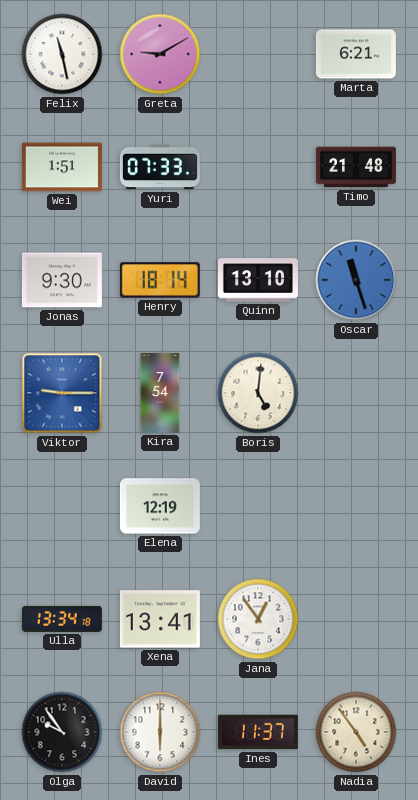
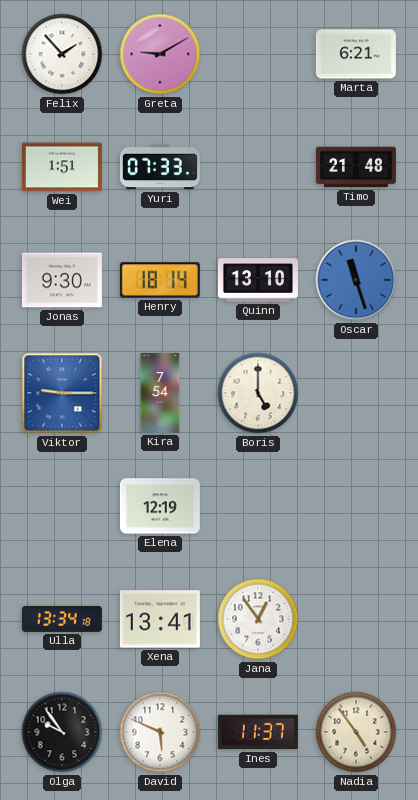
Felix: 11:28 -> 1:53
Boris: 5:01 -> 5:00
David: 6:00 -> 5:49
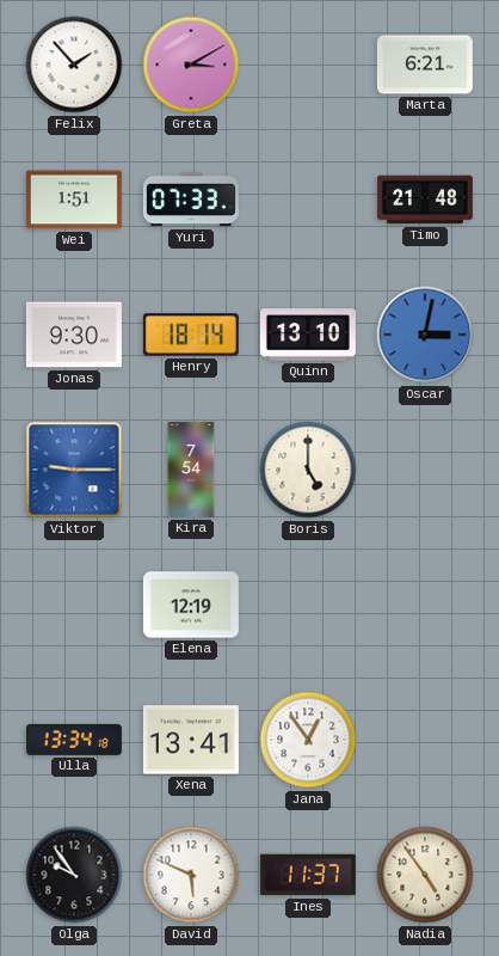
Greta: 9:10 -> 3:10
Oscar: 11:27 -> 3:02
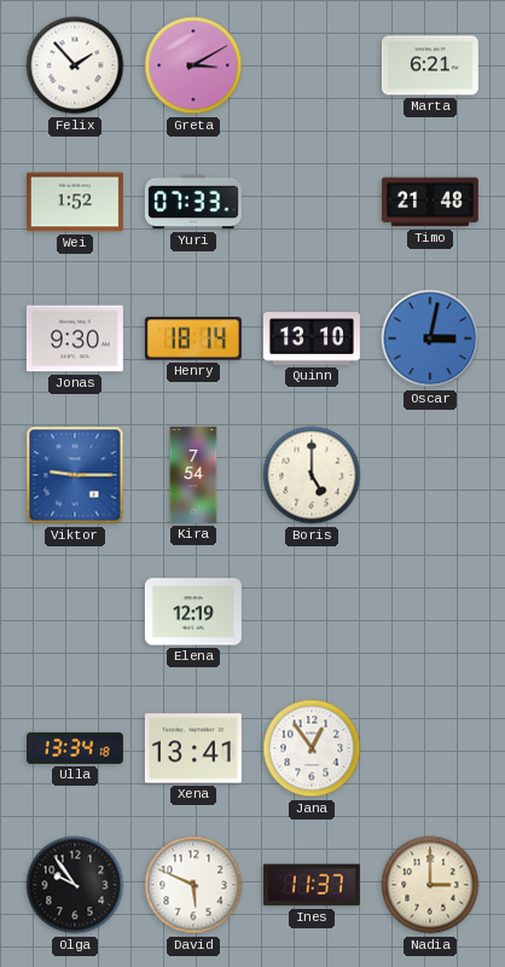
Wei: 1:51 -> 1:52
Nadia: 4:54 -> 3:00
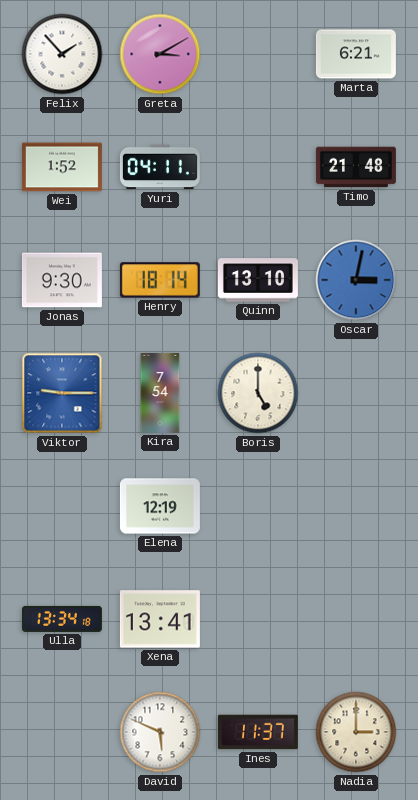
Yuri: 07:33 -> 04:11
Jana: 12:54 -> none
Olga: 9:54 -> none
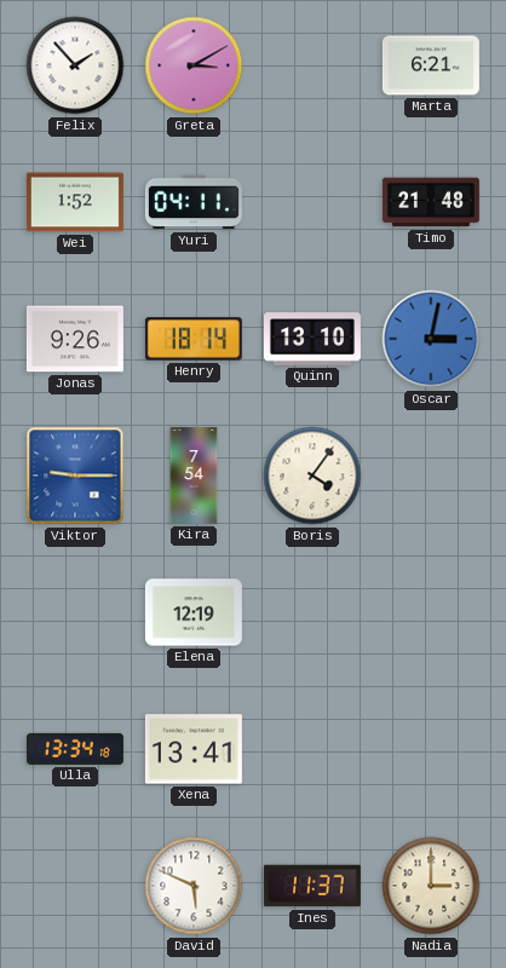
Jonas: 9:30 -> 9:26
Boris: 5:00 -> 4:06
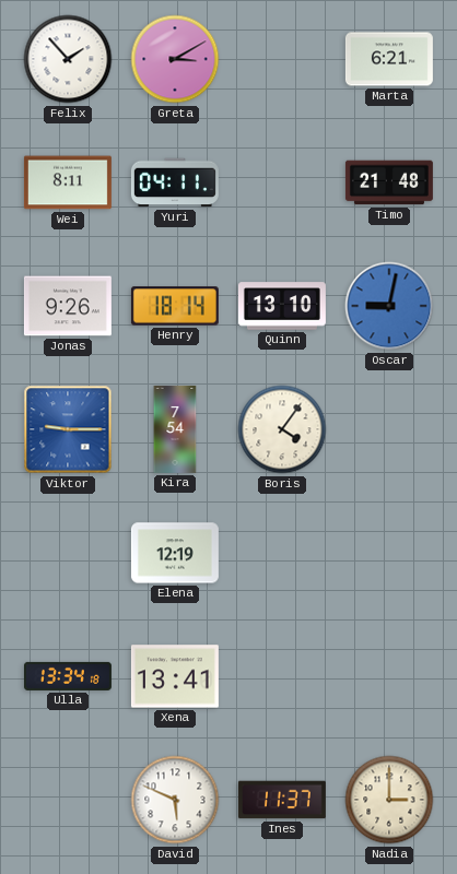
Wei: 1:52 -> 8:11
Oscar: 3:02 -> 9:02
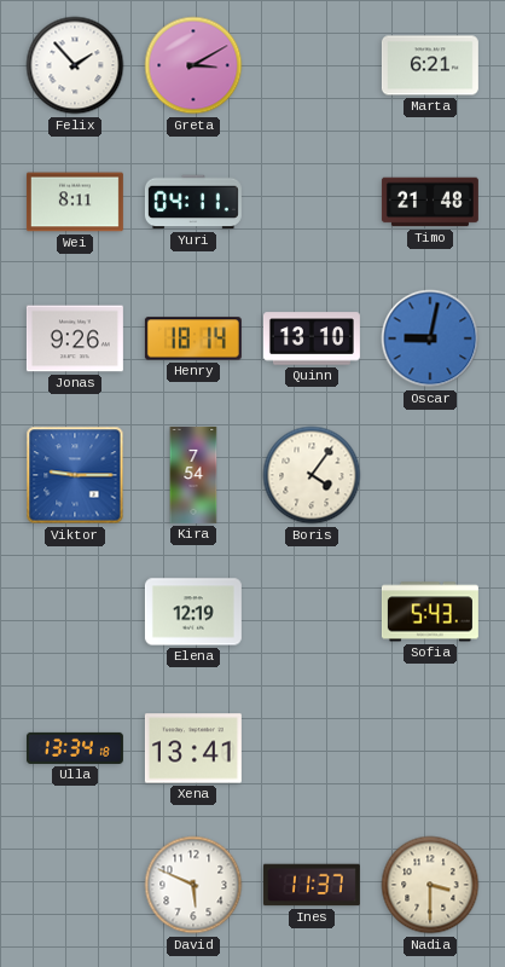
Sofia: none -> 5:43
Nadia: 3:00 -> 3:30
